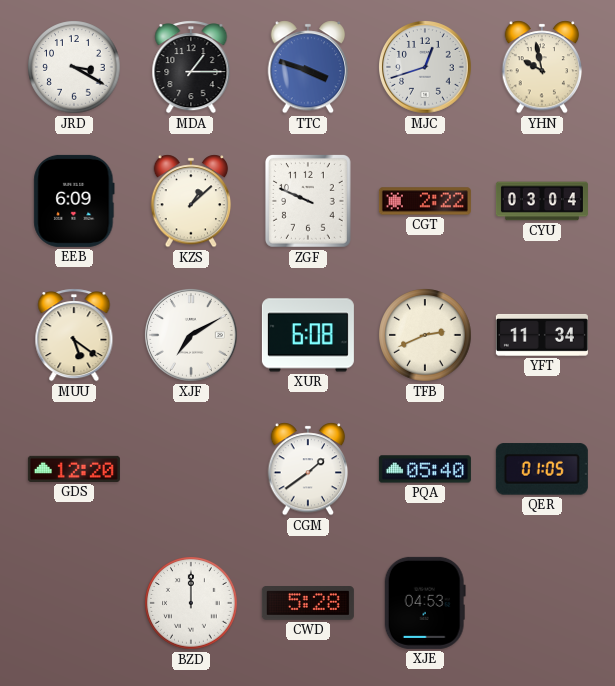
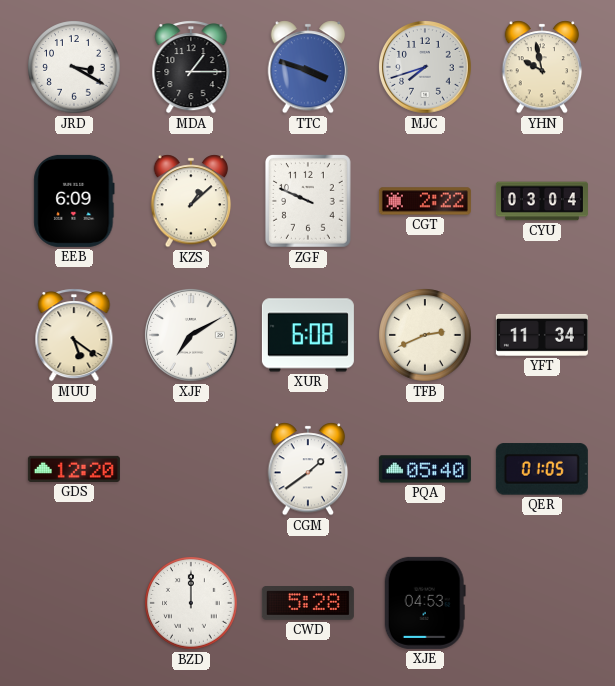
MJC: 12:42 -> 7:42
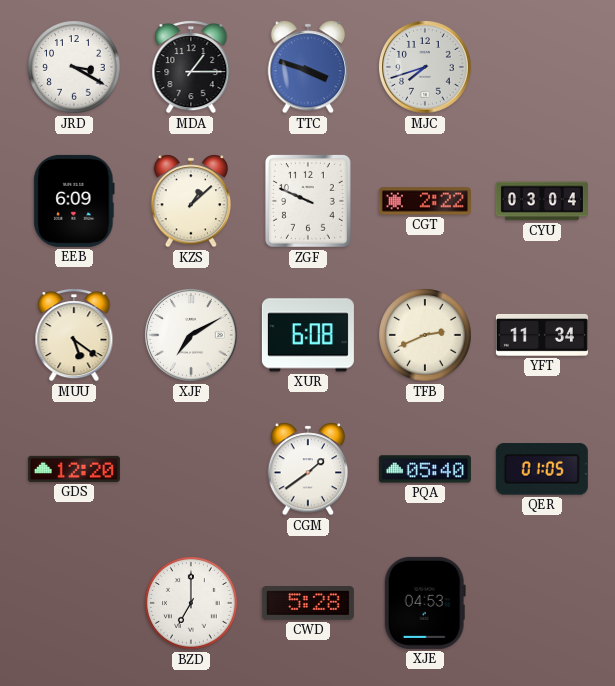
YHN: 9:58 -> none
BZD: 12:00 -> 7:00
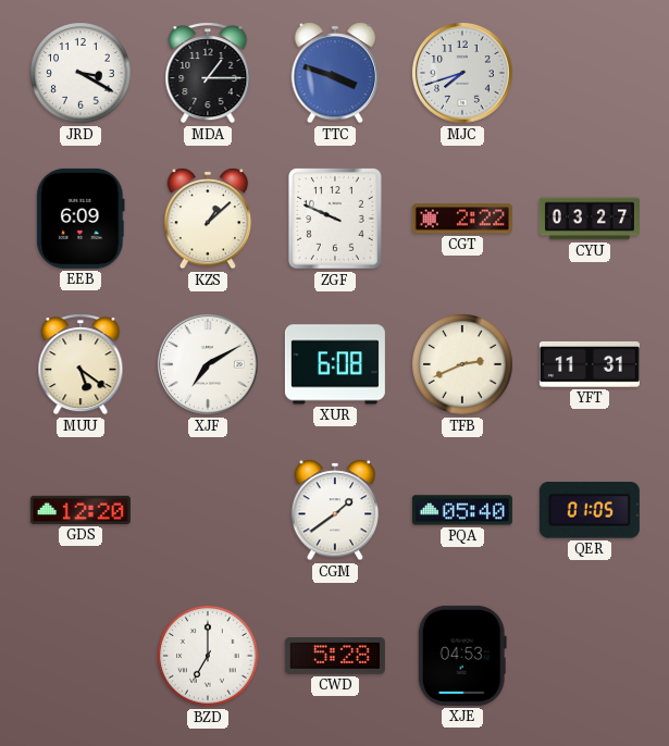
CYU: 03:04 -> 03:27
YFT: 11:34 -> 11:31
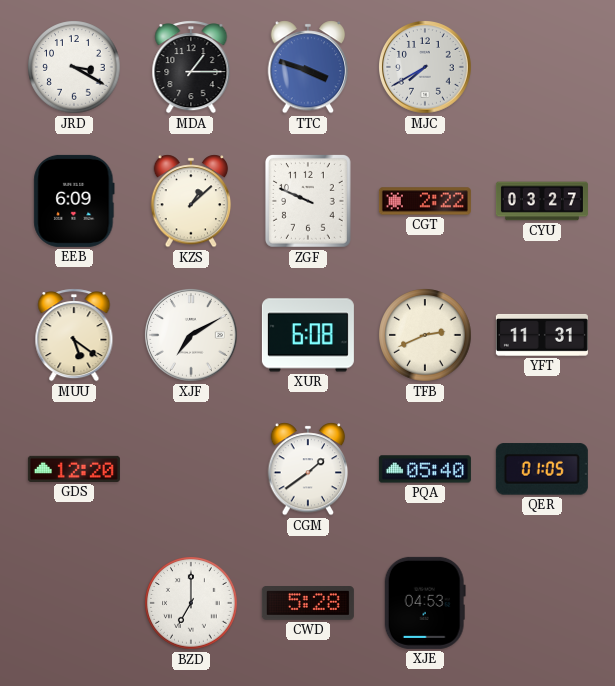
MJC: 7:42 -> 7:40
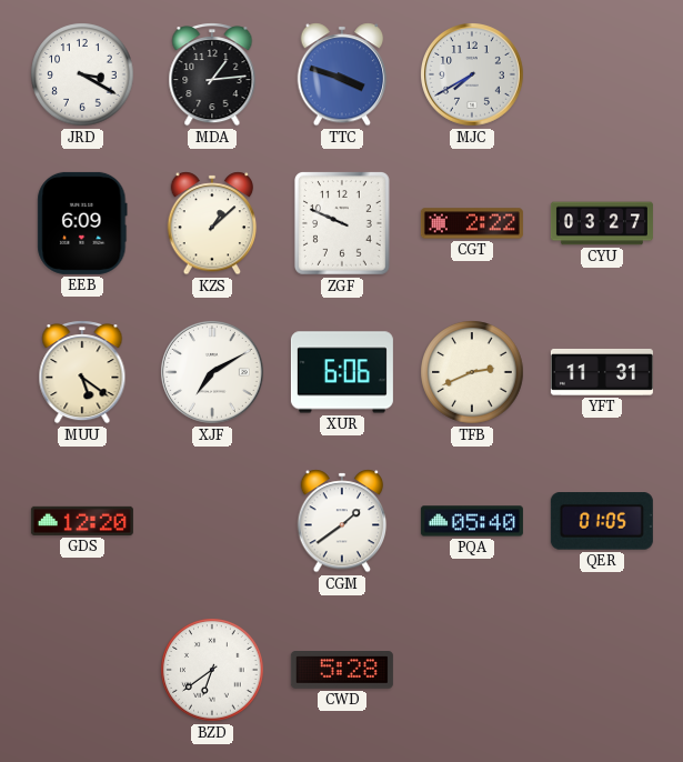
MDA: 1:15 -> 1:14
XUR: 6:08 -> 6:06
BZD: 7:00 -> 6:39
XJE: 04:53 -> none
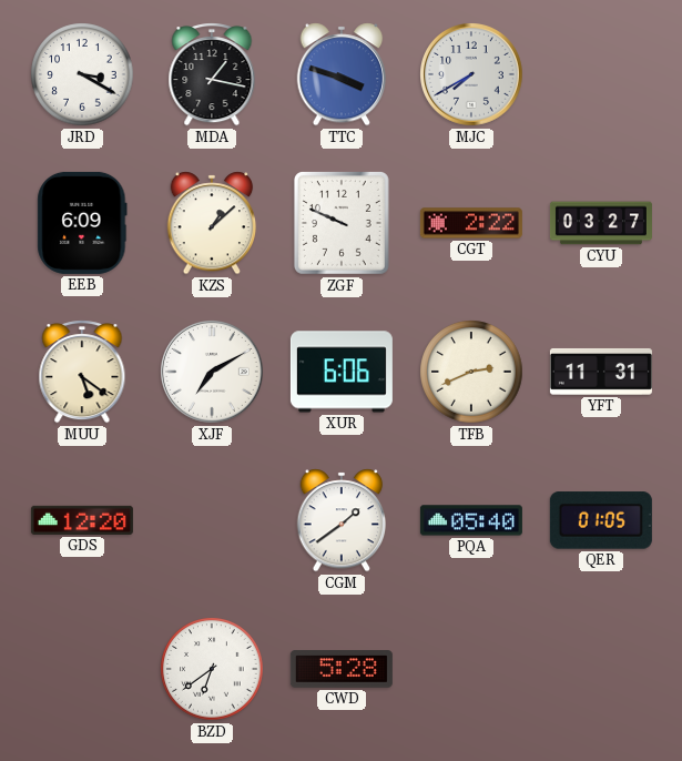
MDA: 1:14 -> 1:17
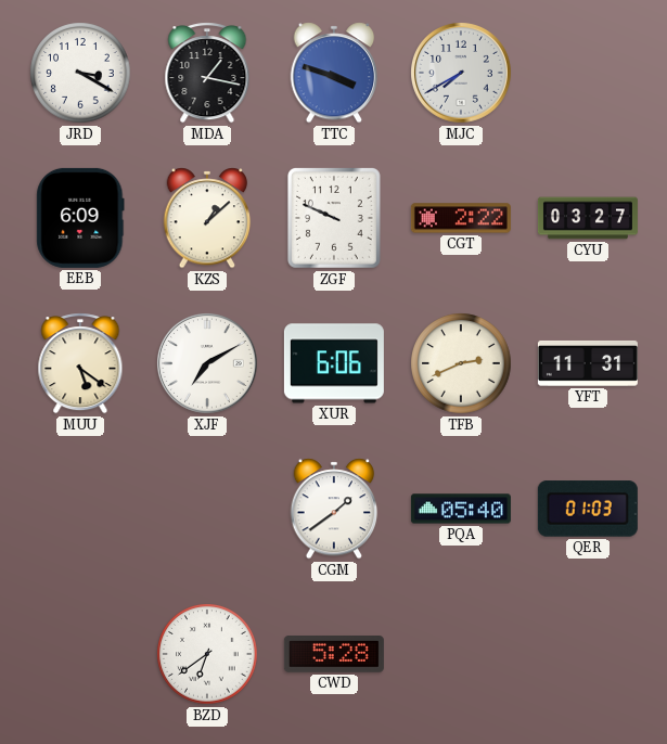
GDS: 12:20 -> none
QER: 01:05 -> 01:03
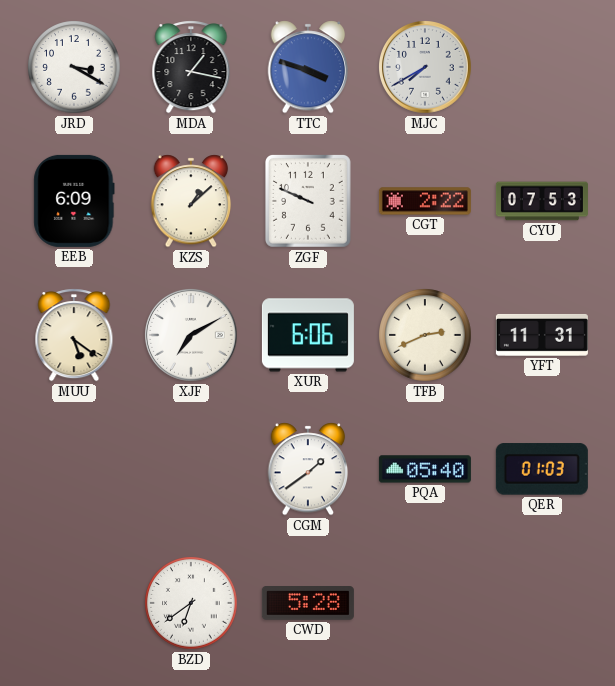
CYU: 03:27 -> 07:53
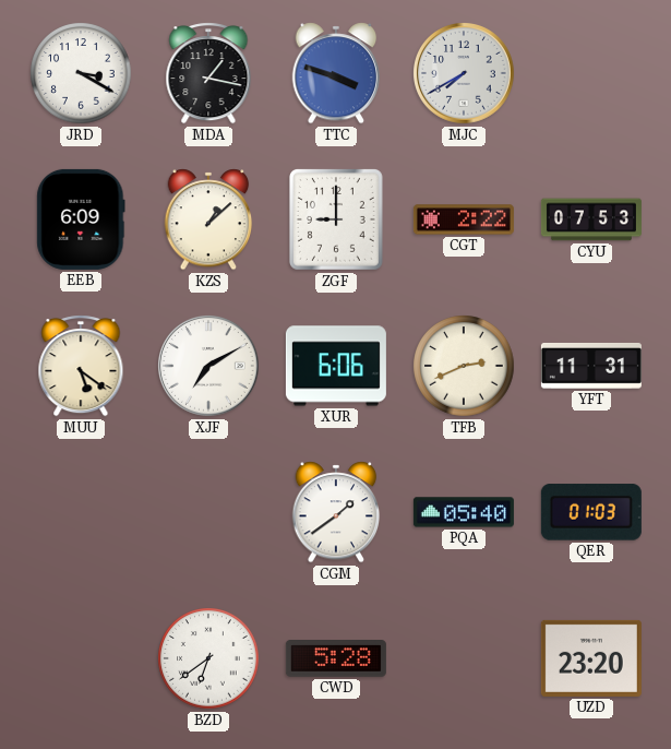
ZGF: 9:49 -> 9:00
UZD: none -> 23:20
